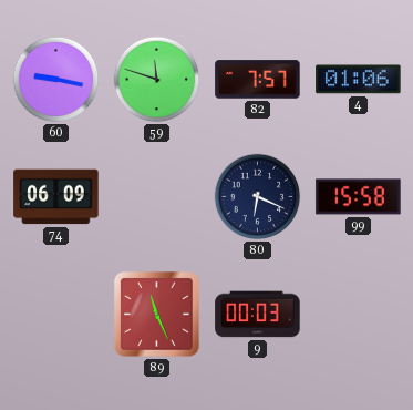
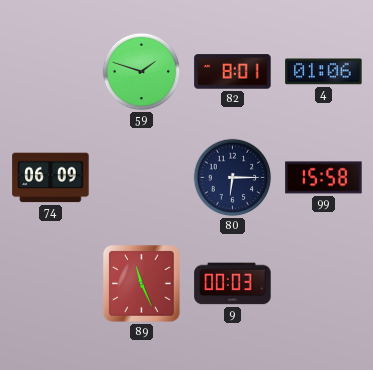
60: 9:17 -> none
59: 11:48 -> 1:48
82: 7:57 -> 8:01
80: 6:19 -> 6:15
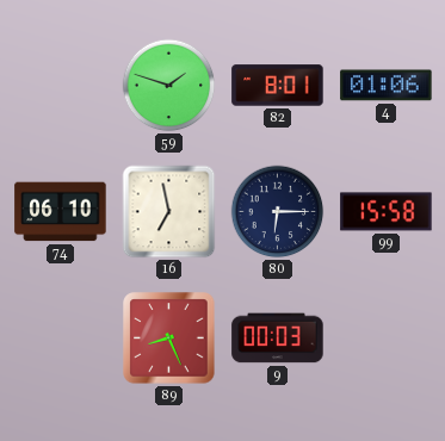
74: 06:09 -> 06:10
16: none -> 6:58
89: 11:26 -> 8:26
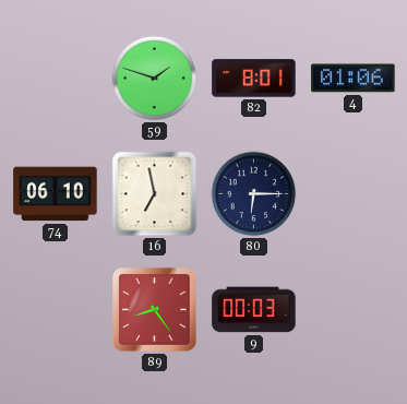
99: 15:58 -> none
89: 8:26 -> 8:24
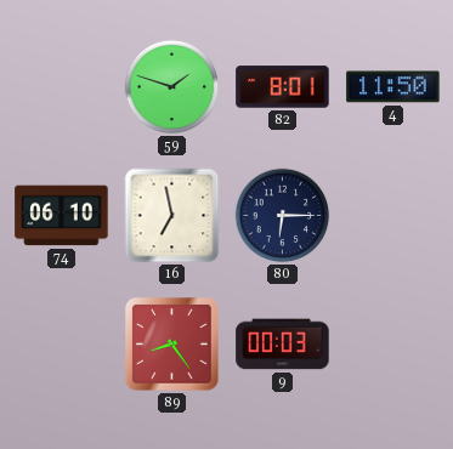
4: 01:06 -> 11:50
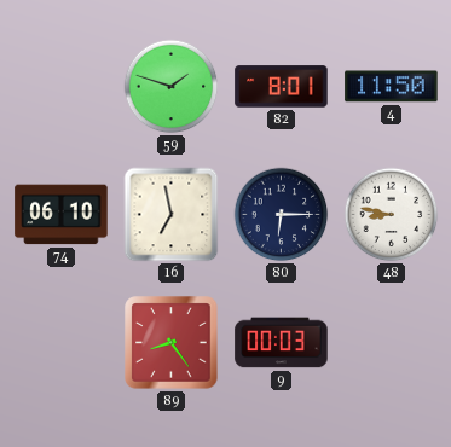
48: none -> 8:47
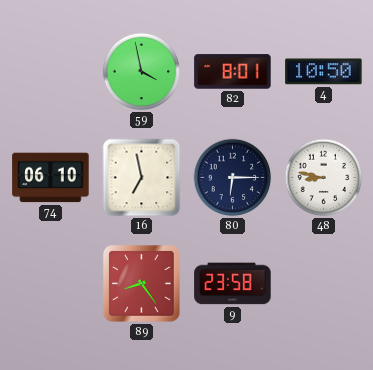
59: 1:48 -> 3:58
4: 11:50 -> 10:50
9: 00:03 -> 23:58
